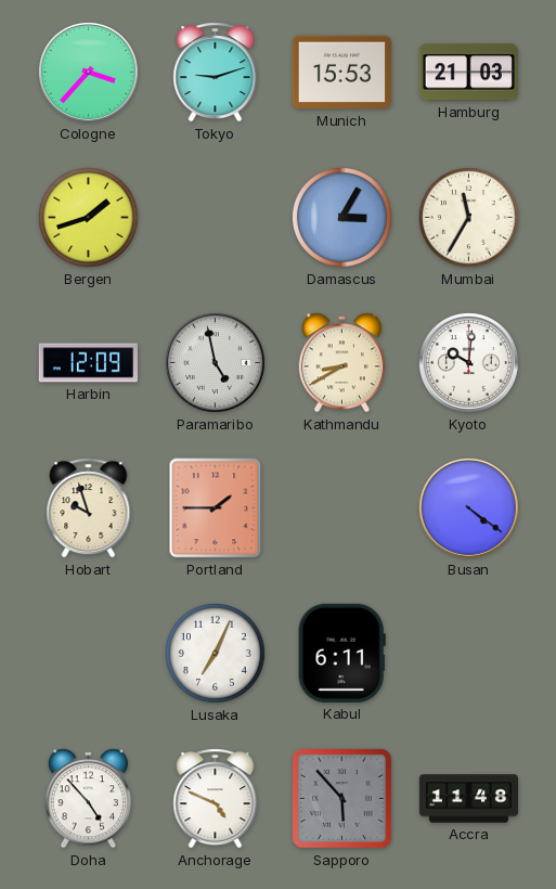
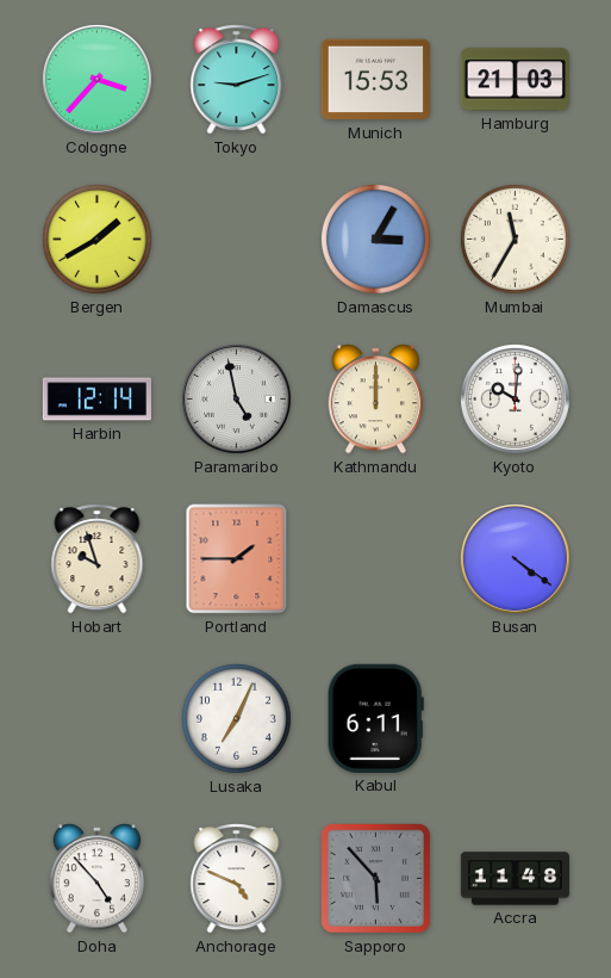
Bergen: 1:42 -> 1:40
Harbin: 12:09 -> 12:14
Kathmandu: 8:40 -> 12:00
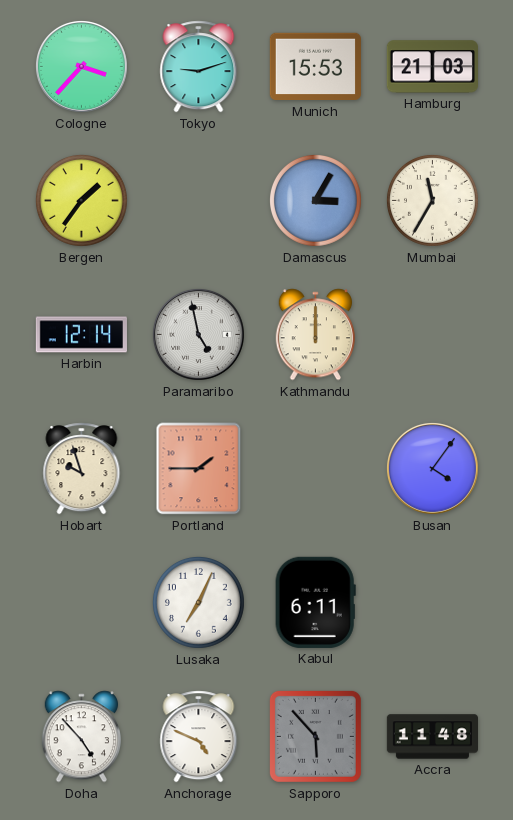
Bergen: 1:40 -> 1:36
Kyoto: 10:01 -> none
Busan: 4:21 -> 4:06
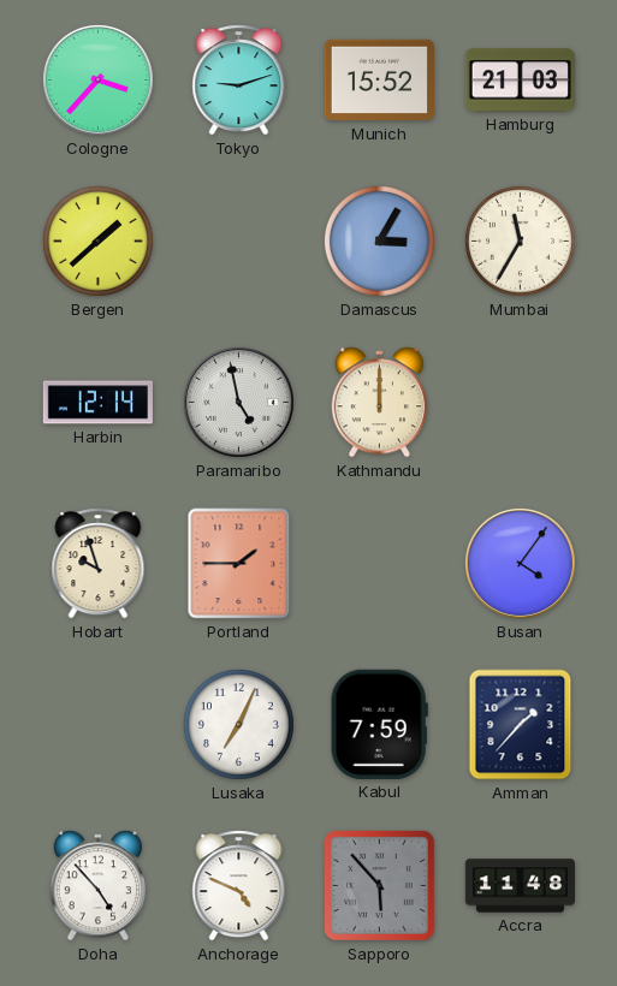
Munich: 15:53 -> 15:52
Bergen: 1:36 -> 1:38
Kabul: 6:11 -> 7:59
Amman: none -> 1:37
